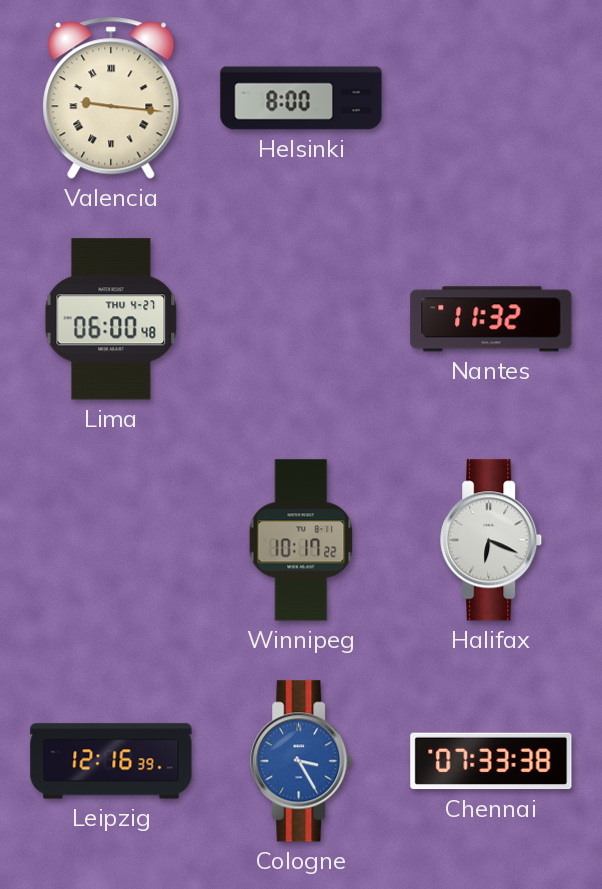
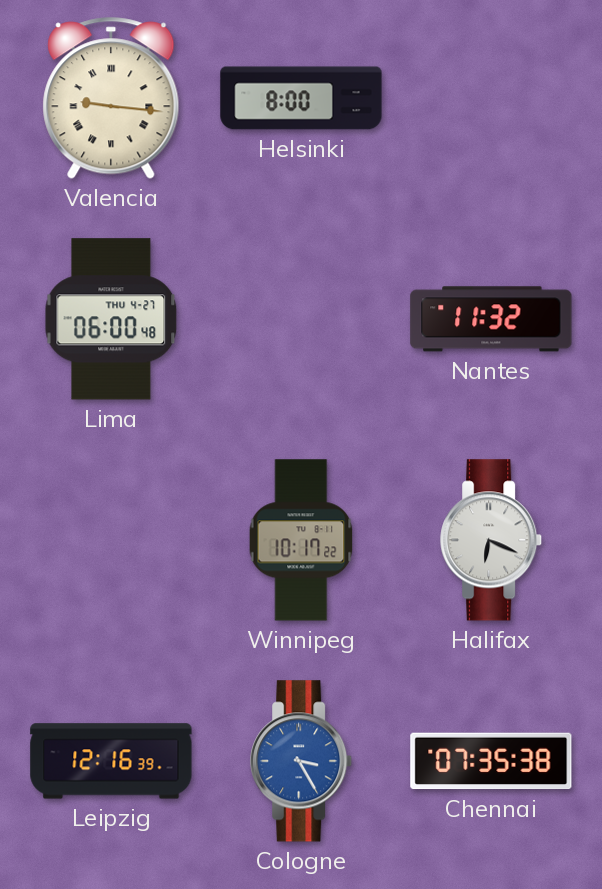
Chennai: 07:33 -> 07:35
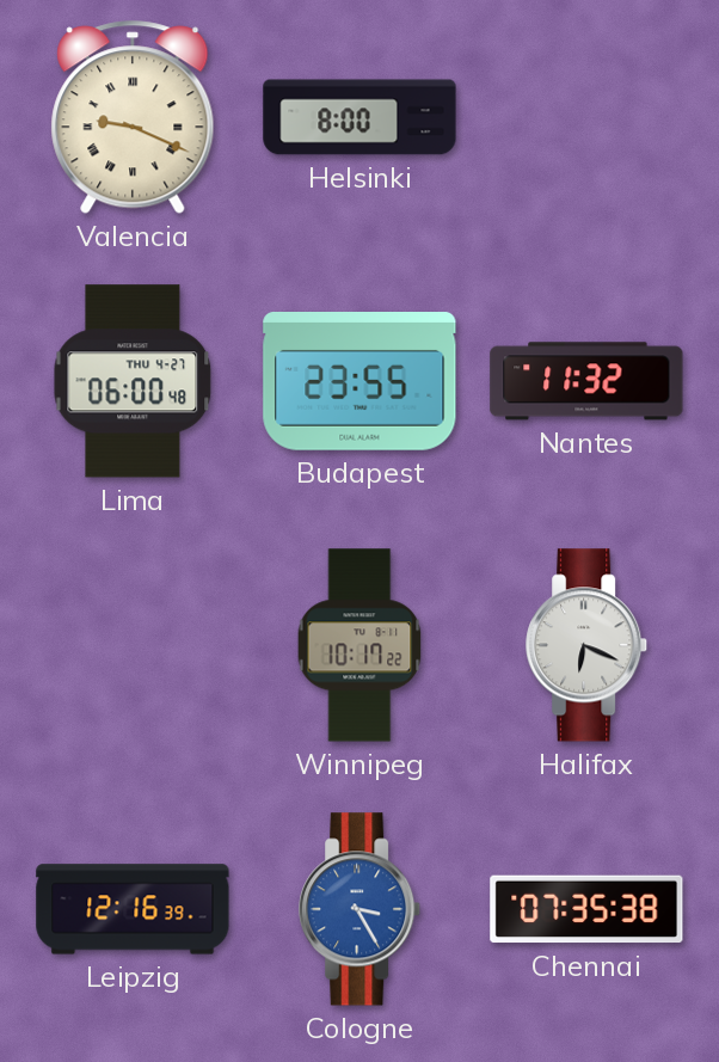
Valencia: 9:16 -> 9:19
Budapest: none -> 23:55
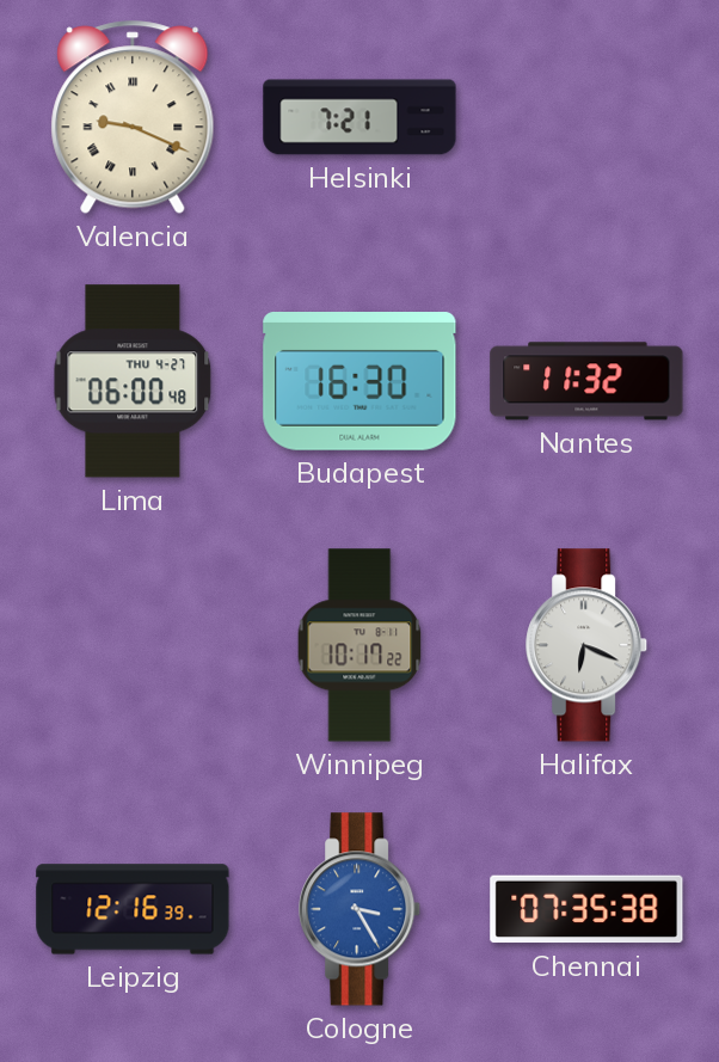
Helsinki: 8:00 -> 7:21
Budapest: 23:55 -> 16:30
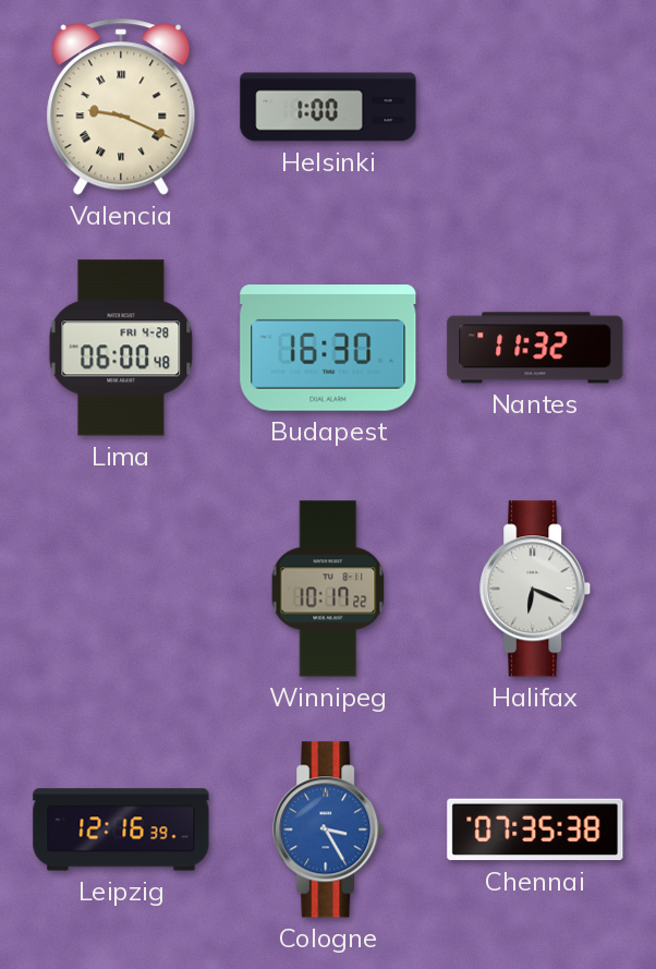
Helsinki: 7:21 -> 1:00
Lima date: THU 4-27 -> FRI 4-28
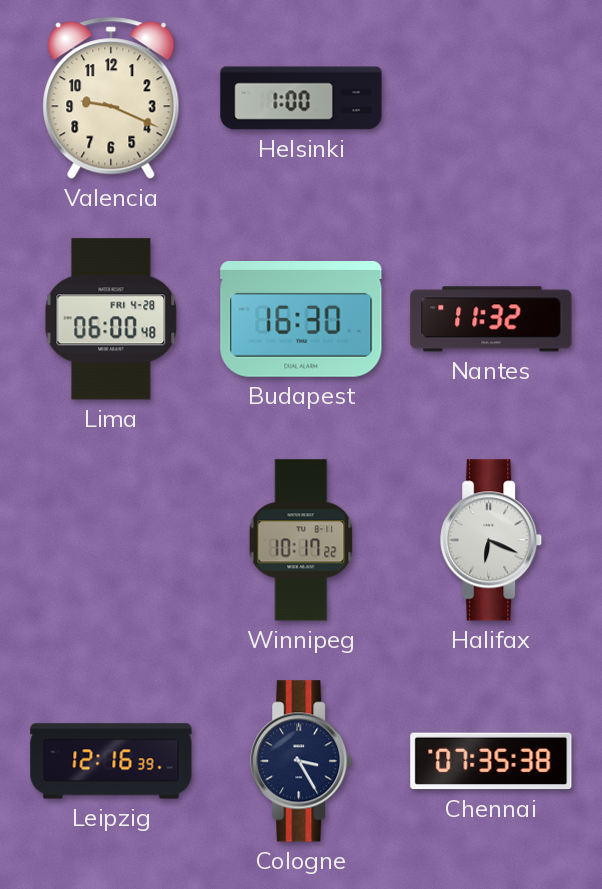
Valencia numerals: Roman -> Arabic
Cologne dial: blue -> navy
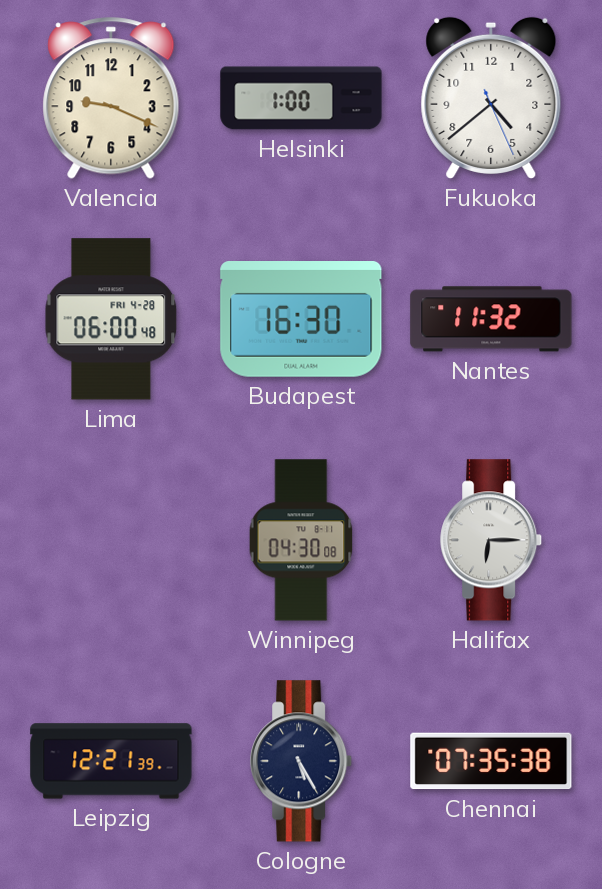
Fukuoka: none -> 4:38
Winnipeg: 10:17 -> 04:30
Halifax: 6:19 -> 6:15
Leipzig: 12:16 -> 12:21
Cologne: 3:25 -> 5:25
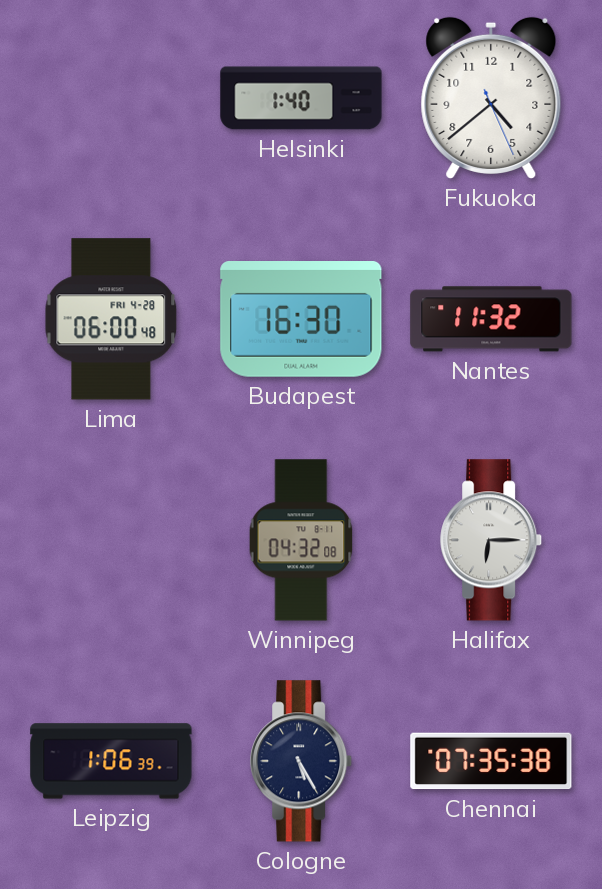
Valencia: 9:19 -> none
Helsinki: 1:00 -> 1:40
Winnipeg: 04:30 -> 04:32
Leipzig: 12:21 -> 1:06
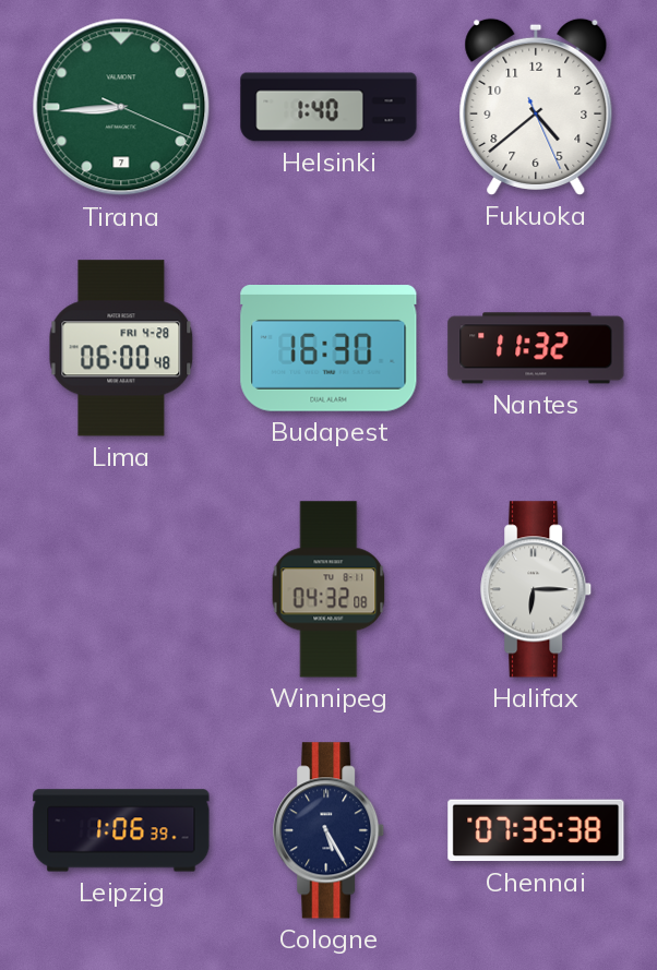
Tirana: none -> 8:44
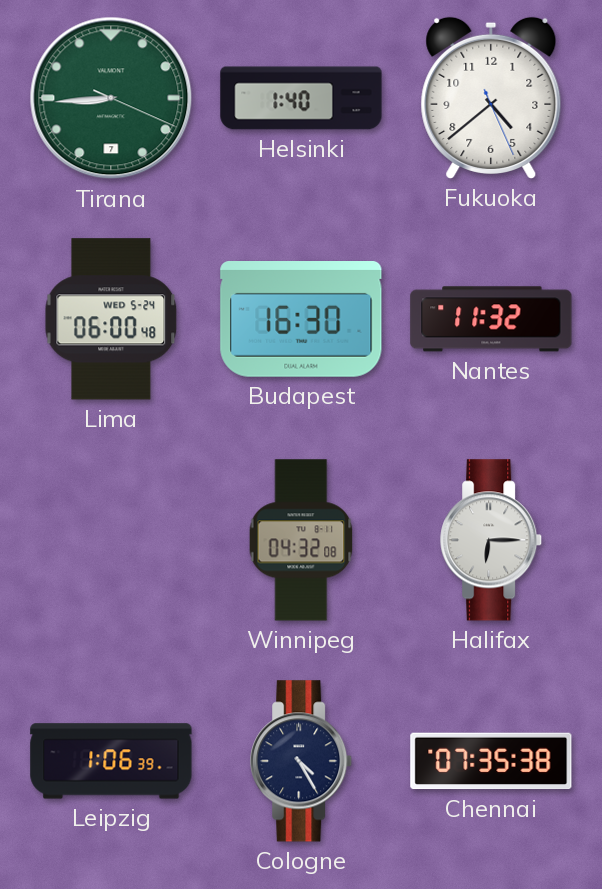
Lima date: FRI 4-28 -> WED 5-24
Cologne: 5:25 -> 4:25
